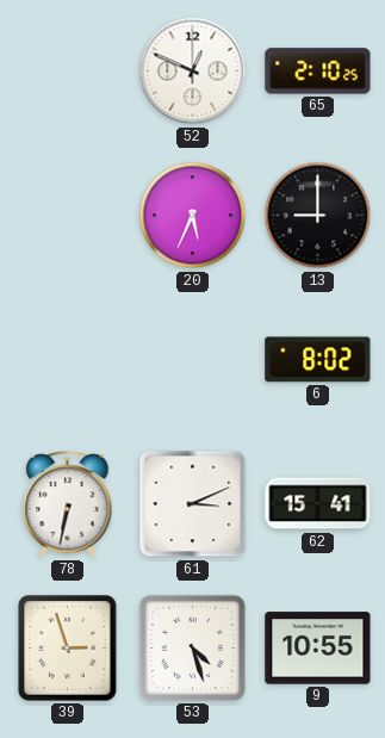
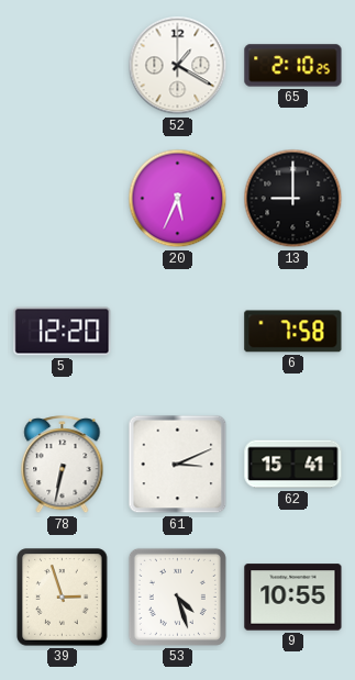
52: 12:49 -> 1:20
5: none -> 12:20
6: 8:02 -> 7:58
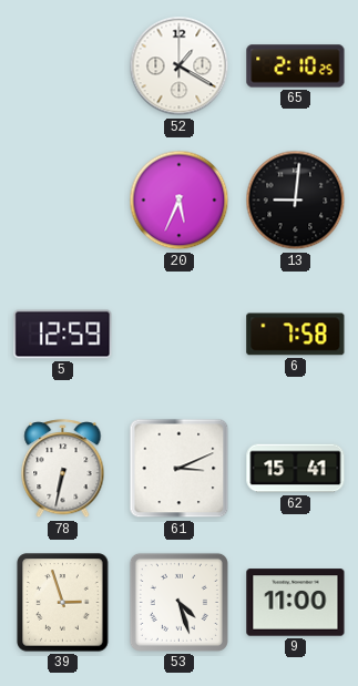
13: 9:00 -> 9:01
5: 12:20 -> 12:59
9: 10:55 -> 11:00
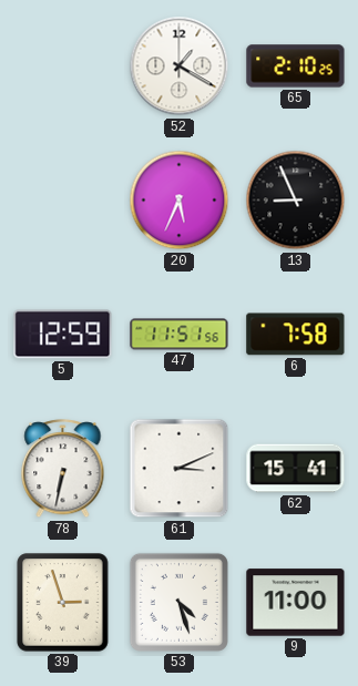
13: 9:01 -> 8:56
47: none -> 11:51
